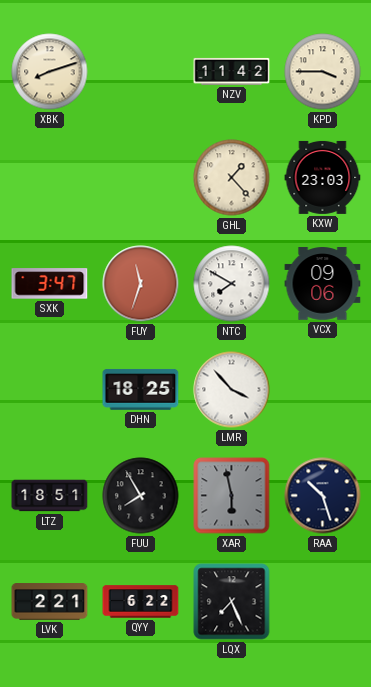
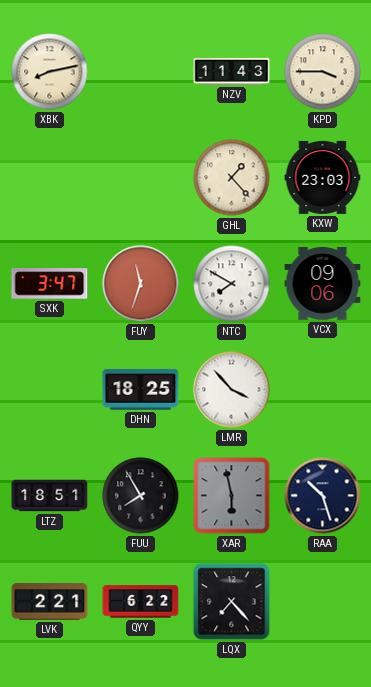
XBK: 8:12 -> 8:13
NZV: 11:42 -> 11:43
LQX: 7:26 -> 7:23
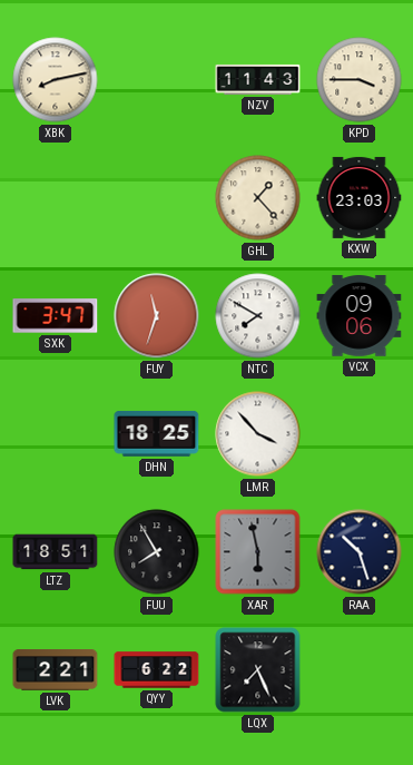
LQX: 7:23 -> 7:26
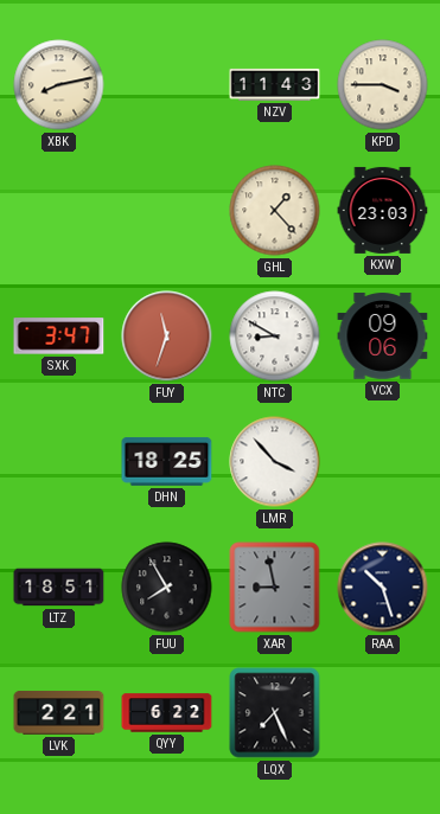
NTC: 7:50 -> 8:50
XAR: 5:58 -> 8:58
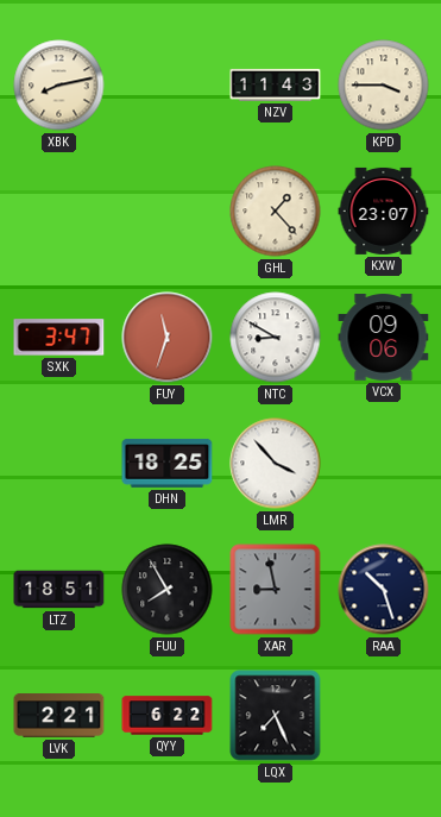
KXW: 23:03 -> 23:07
